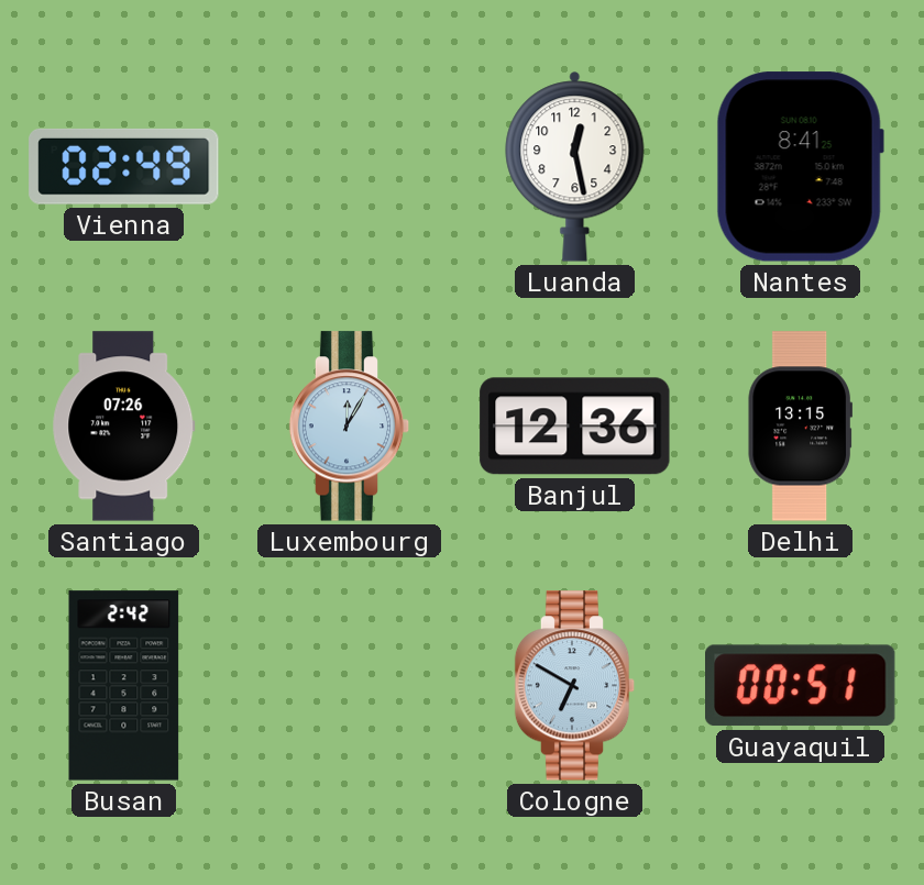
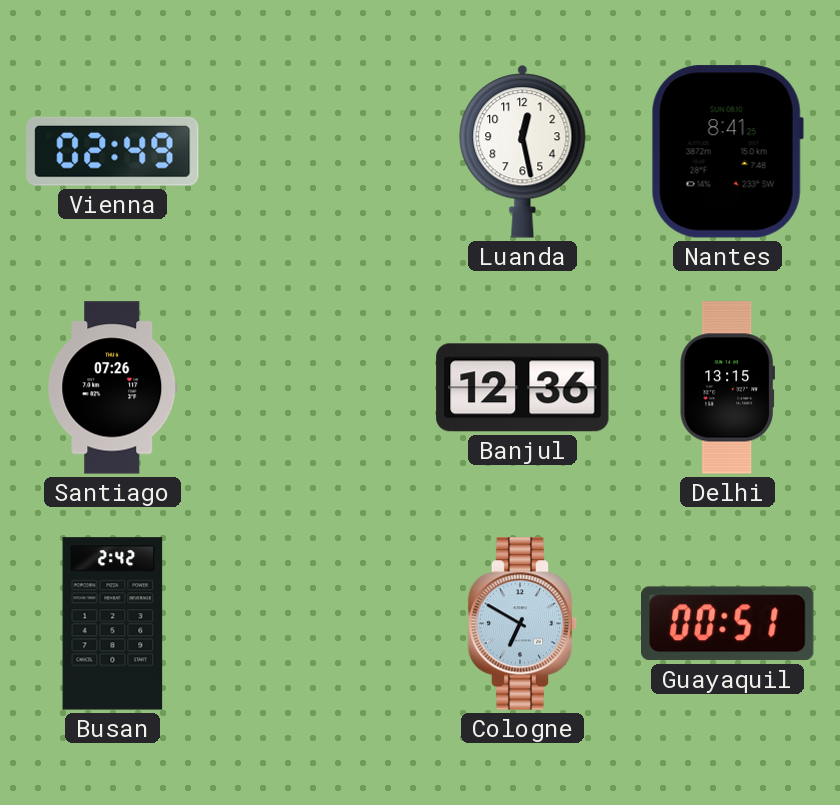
Luxembourg: 12:05 -> none
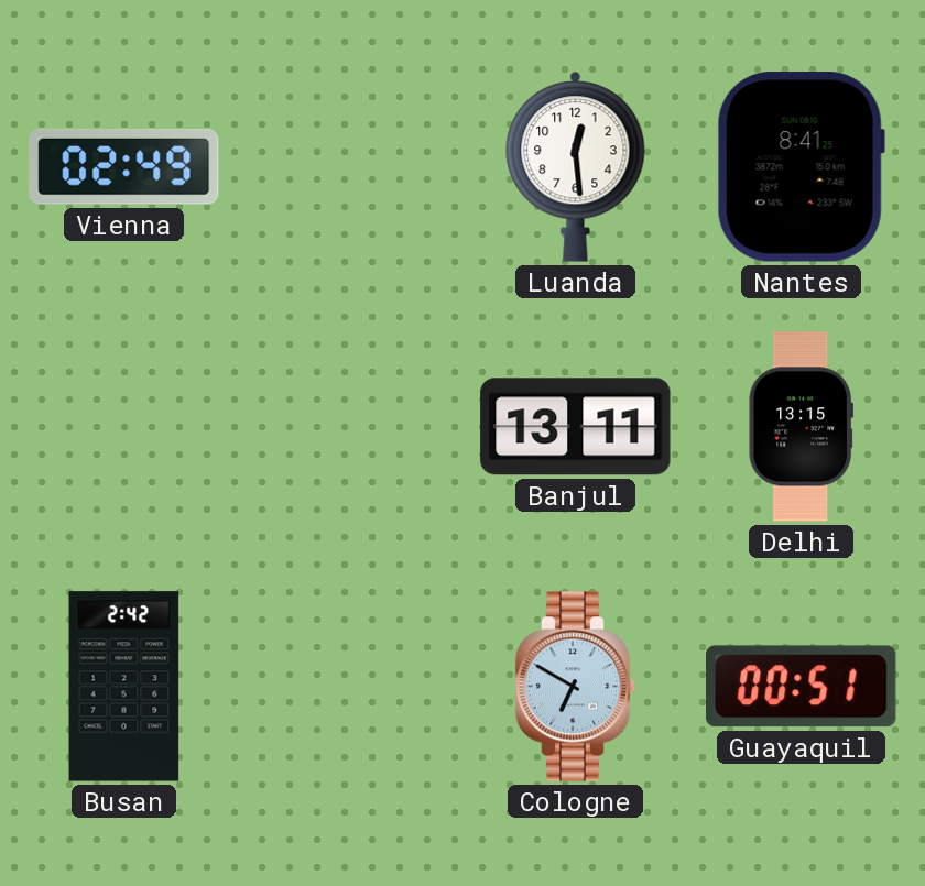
Luanda: 12:28 -> 12:29
Santiago: 07:26 -> none
Banjul: 12:36 -> 13:11
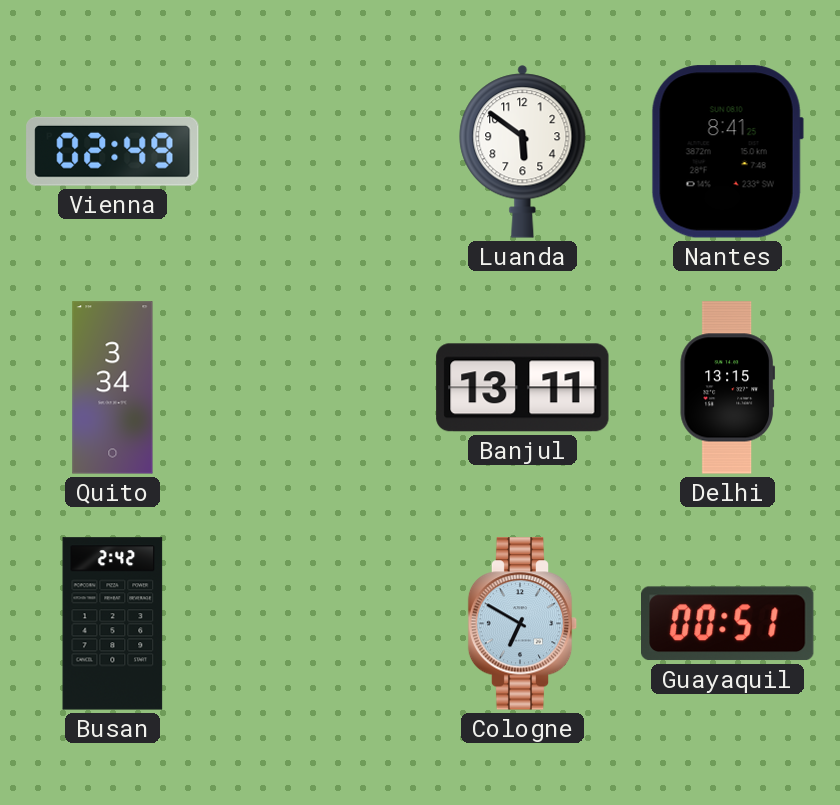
Luanda: 12:29 -> 5:51
Quito: none -> 3:34
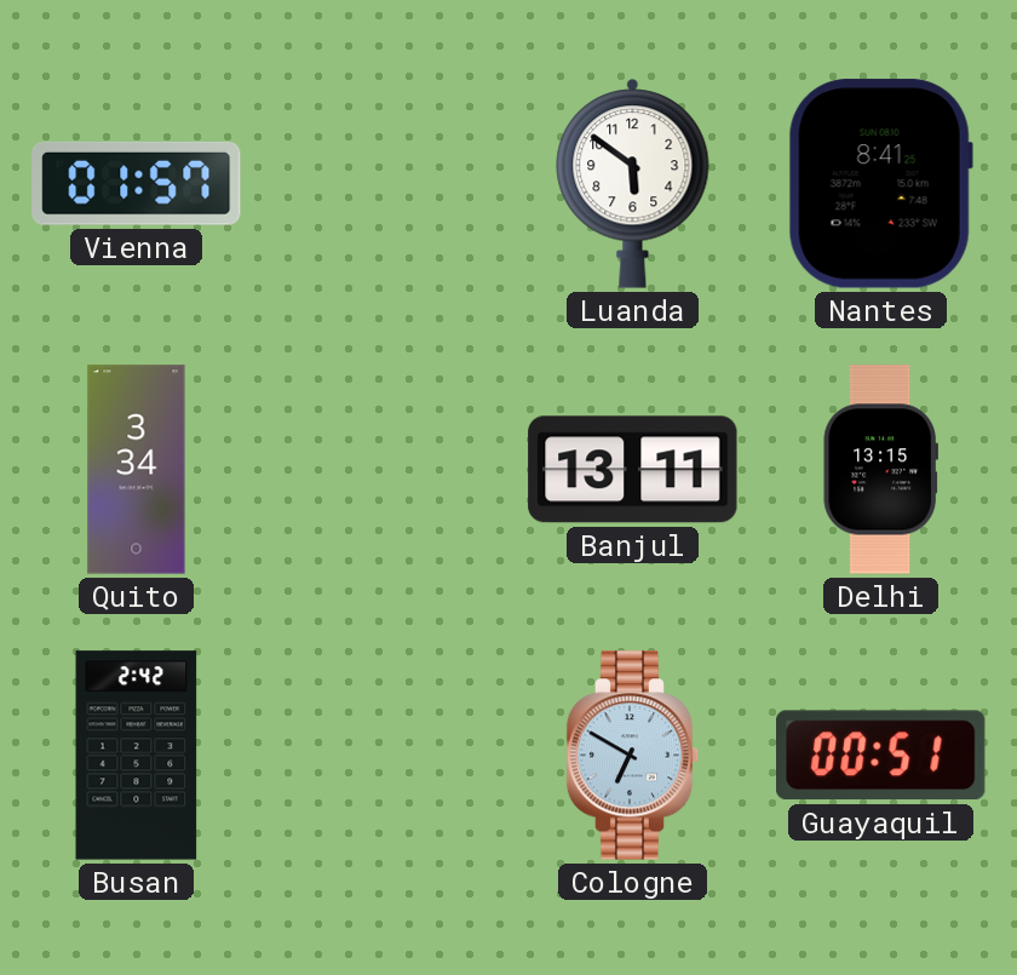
Vienna: 02:49 -> 01:57
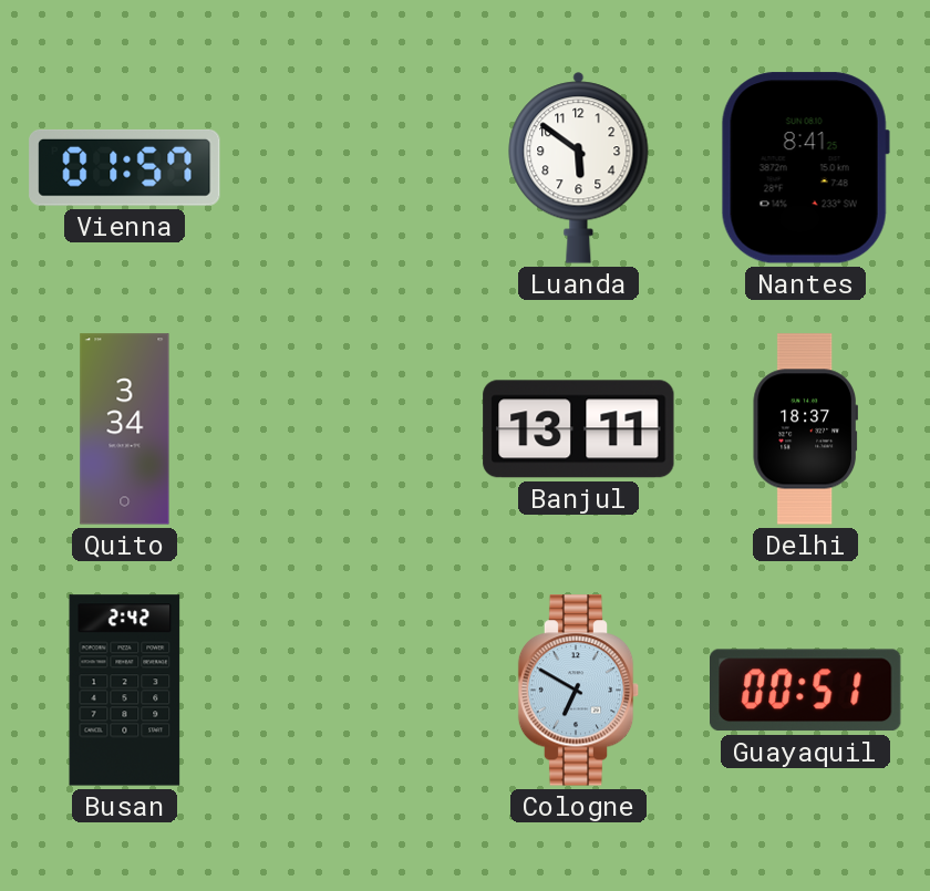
Delhi: 13:15 -> 18:37
